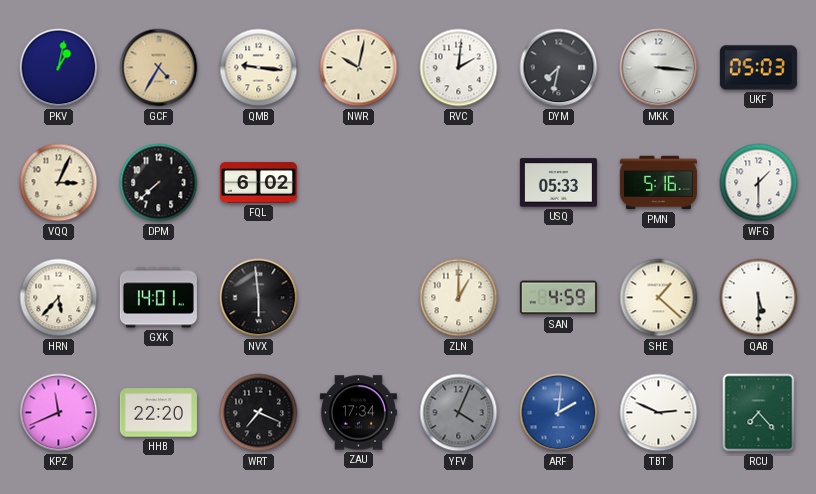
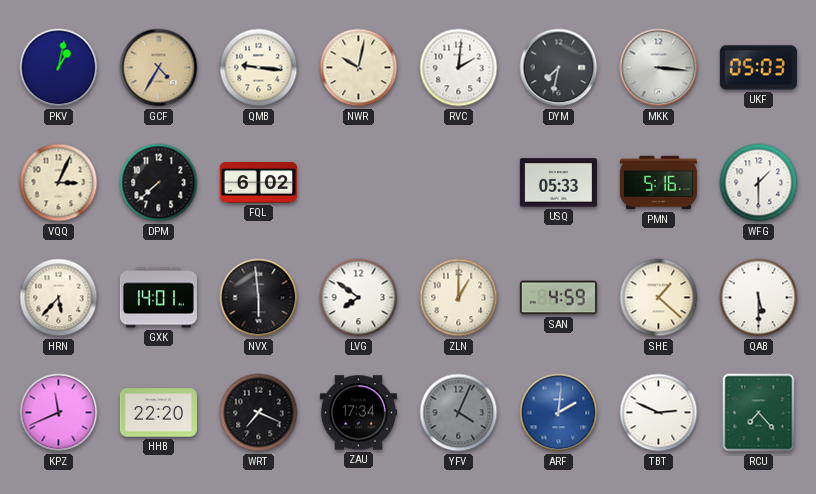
LVG: none -> 7:51
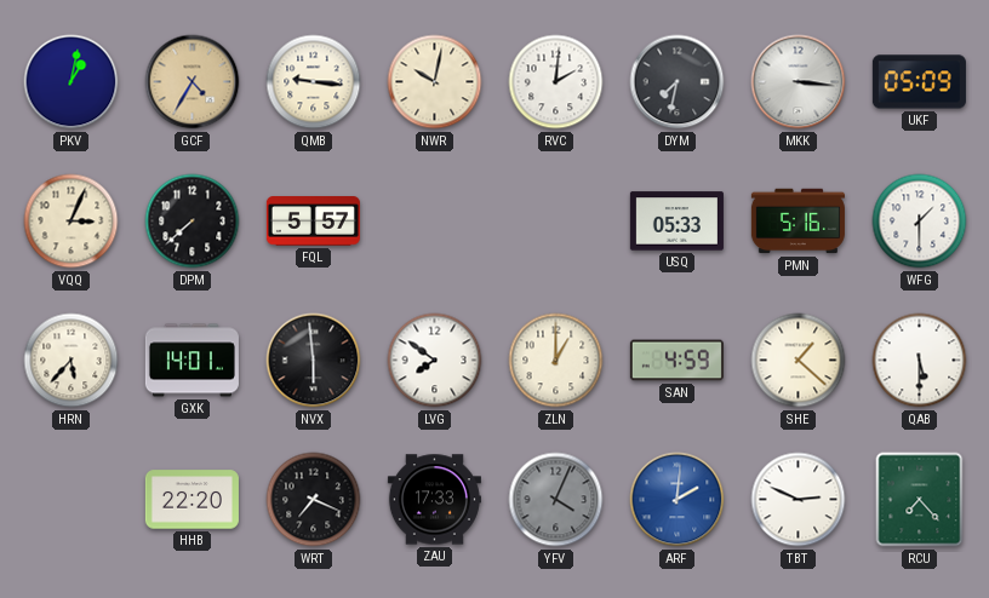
UKF: 05:03 -> 05:09
FQL: 6:02 -> 5:57
KPZ: 11:41 -> none
ZAU: 17:34 -> 17:33
